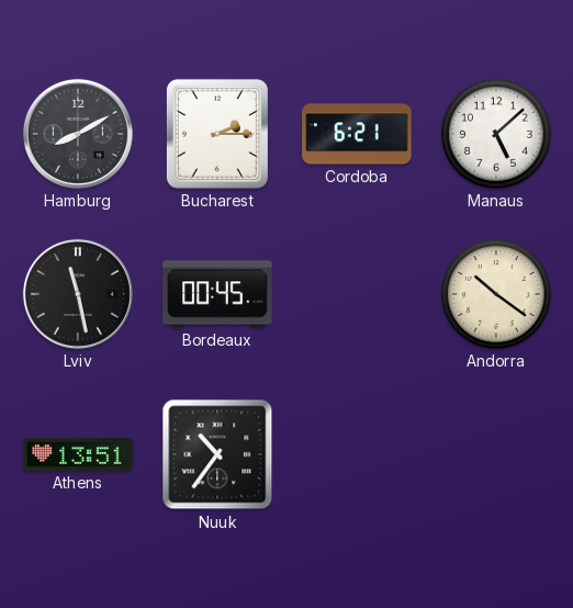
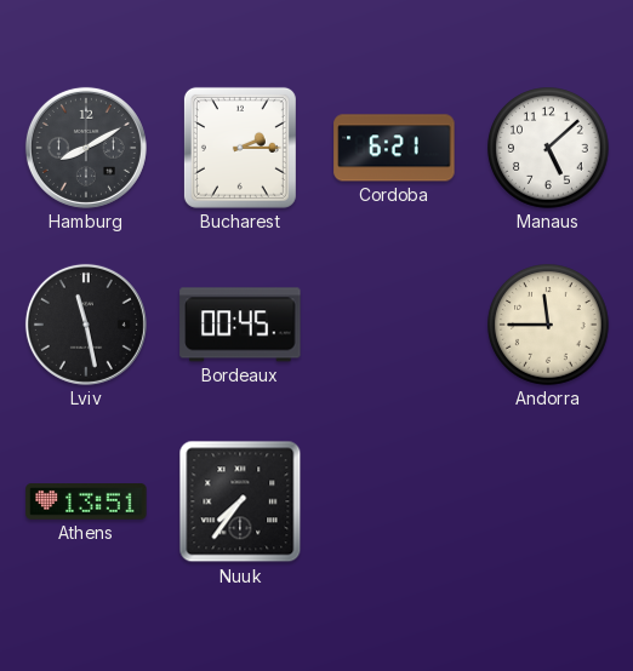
Andorra: 10:21 -> 11:45
Nuuk: 10:36 -> 7:36
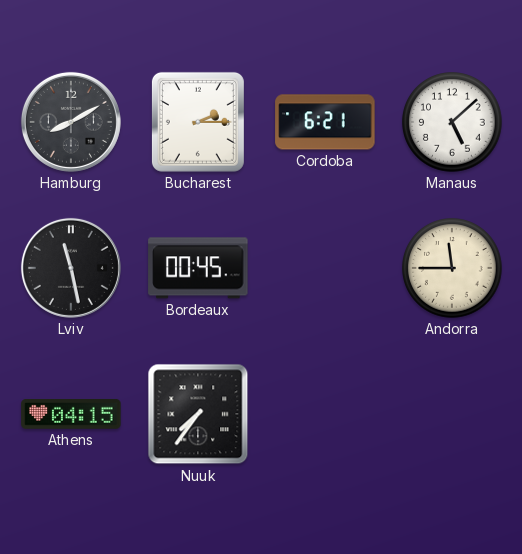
Athens: 13:51 -> 04:15
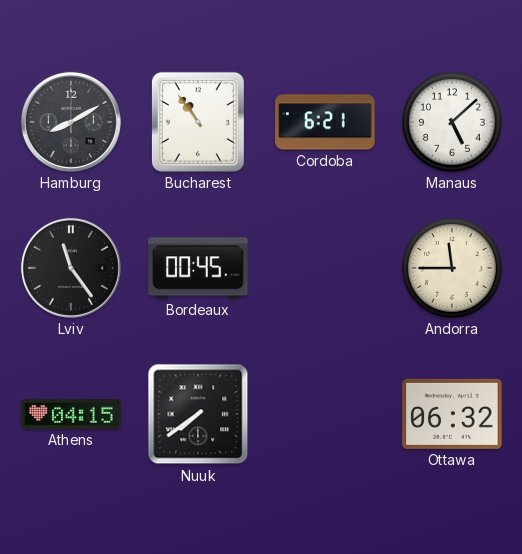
Bucharest: 2:15 -> 10:54
Lviv: 11:28 -> 11:24
Nuuk: 7:36 -> 7:39
Ottawa: none -> 06:32
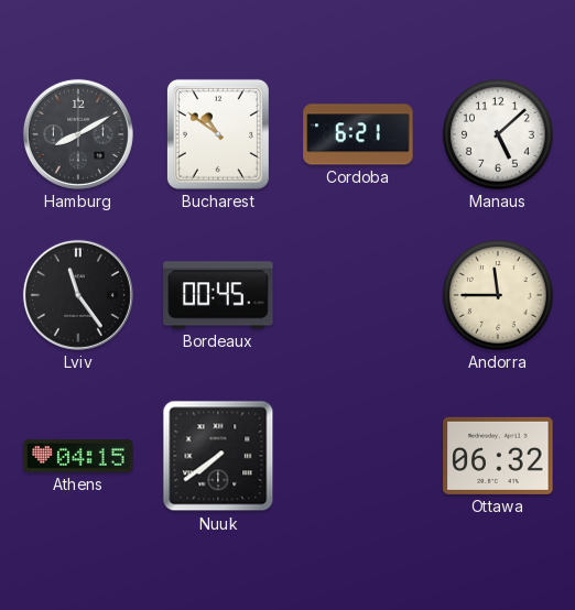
Bucharest: 10:54 -> 10:51
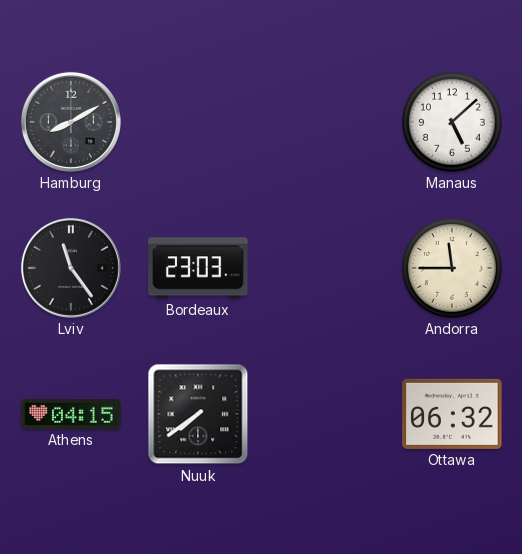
Bucharest: 10:51 -> none
Cordoba: 6:21 -> none
Bordeaux: 00:45 -> 23:03
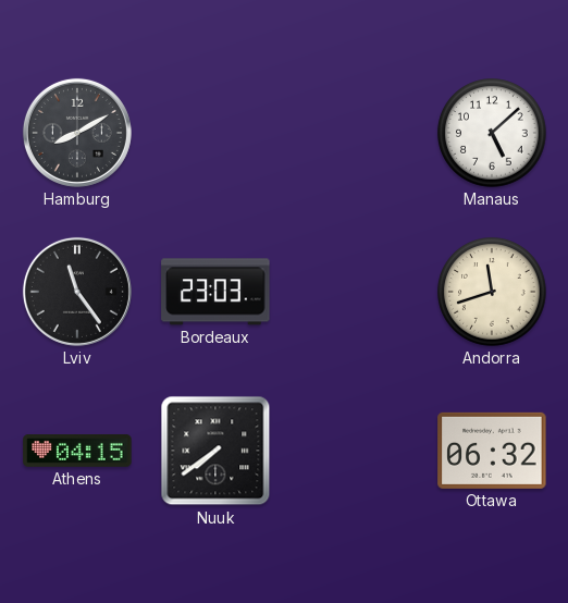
Andorra: 11:45 -> 11:42
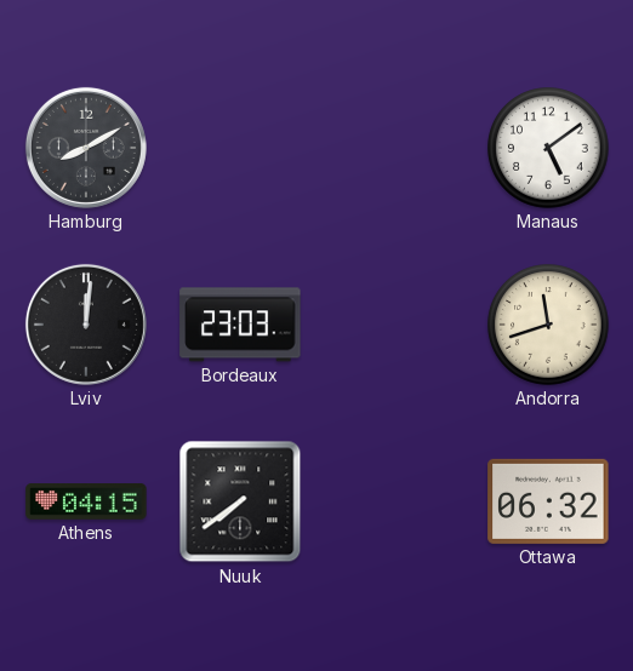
Manaus: 5:08 -> 5:09
Lviv: 11:24 -> 12:01
